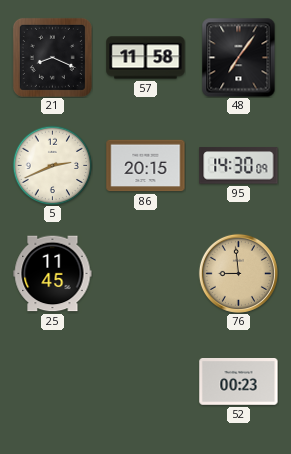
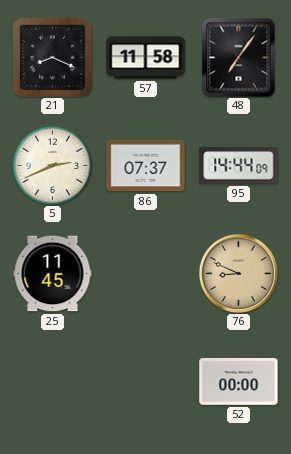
86: 20:15 -> 07:37
95: 14:30 -> 14:44
76: 8:59 -> 8:49
52: 00:23 -> 00:00
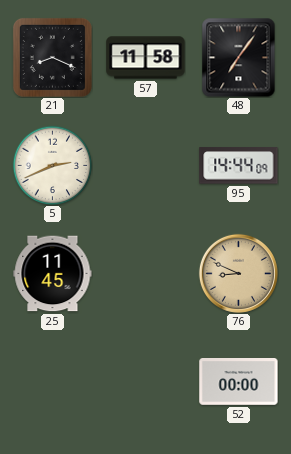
86: 07:37 -> none
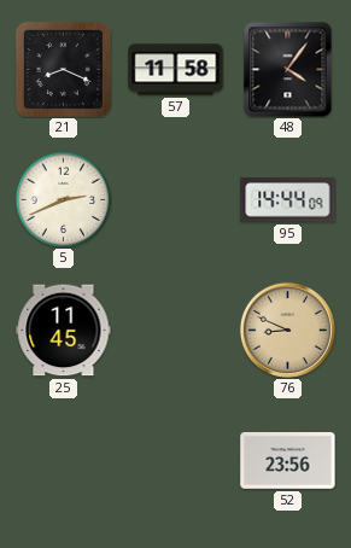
48: 7:06 -> 4:06
52: 00:00 -> 23:56
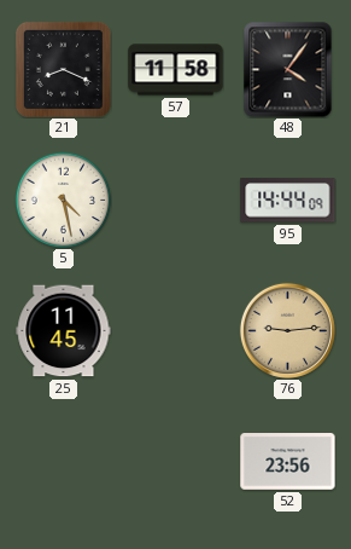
5: 2:41 -> 4:28
76: 8:49 -> 9:14
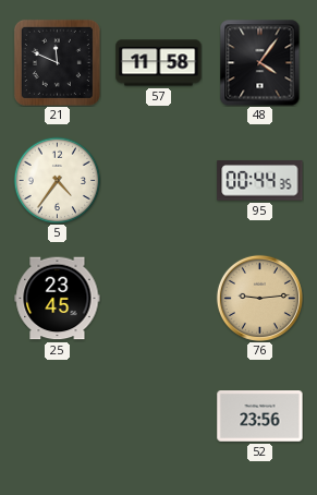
21: 8:19 -> 11:49
5: 4:28 -> 4:36
95: 14:44 -> 00:44
25: 11:45 -> 23:45
